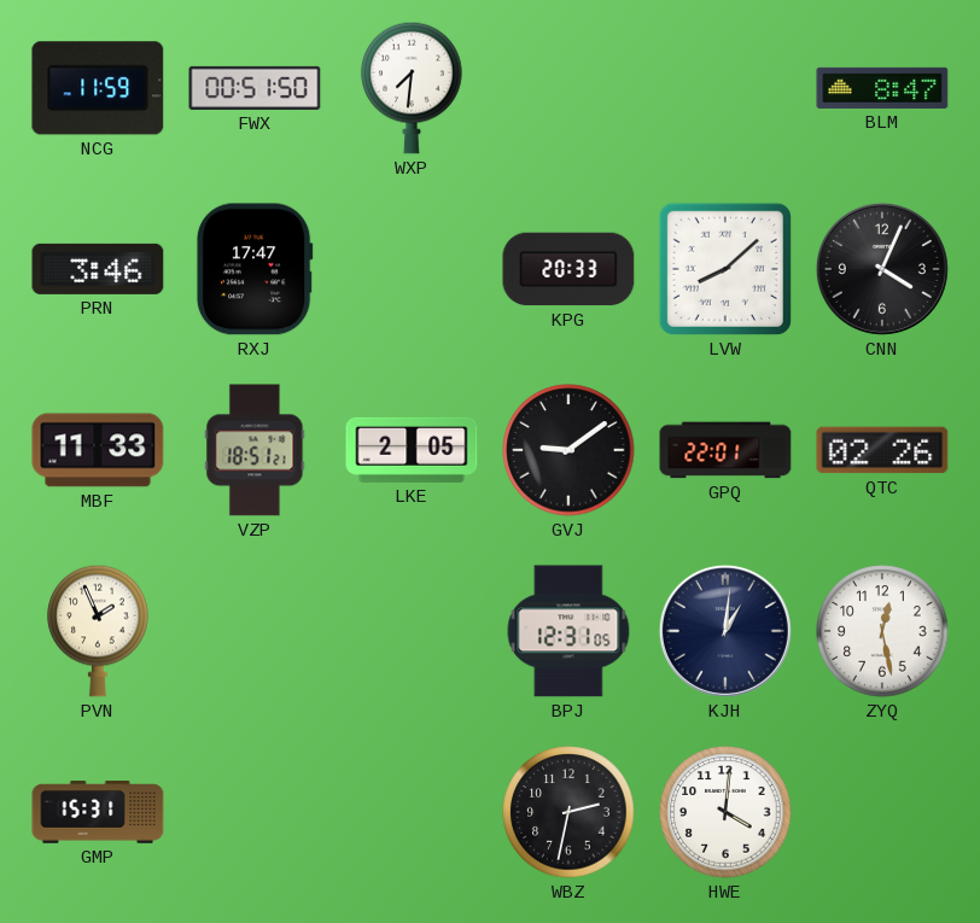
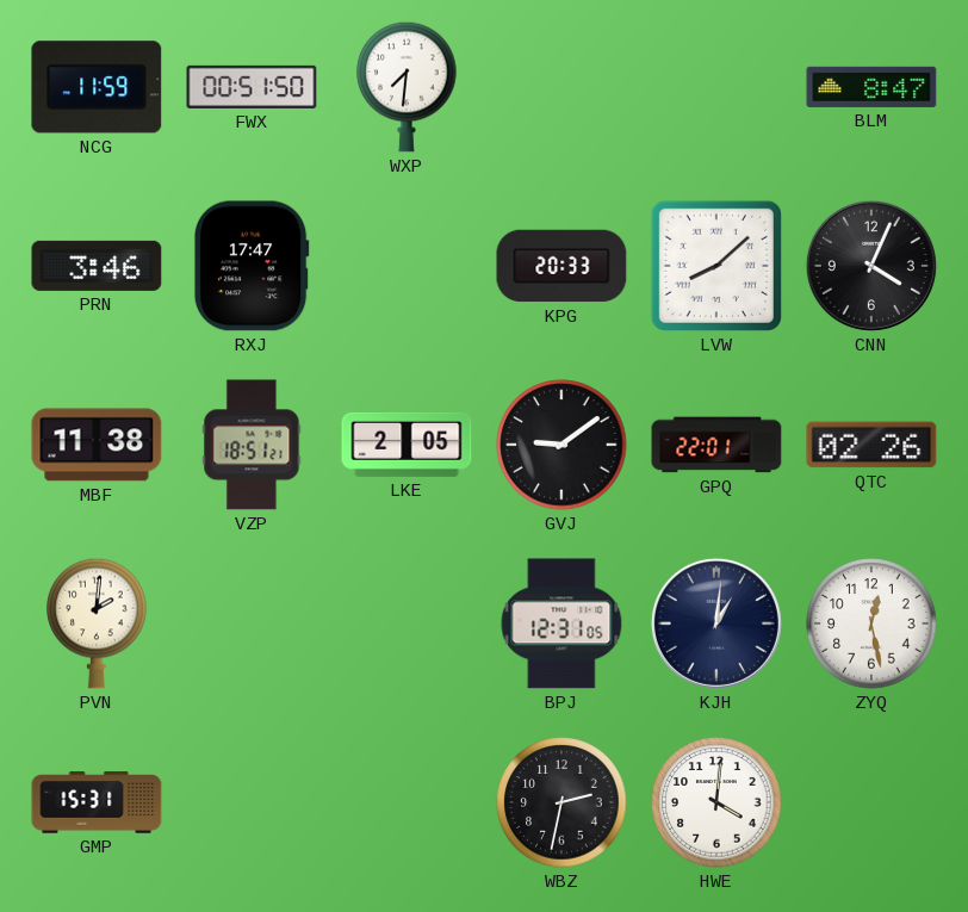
MBF: 11:33 -> 11:38
PVN: 1:56 -> 2:01
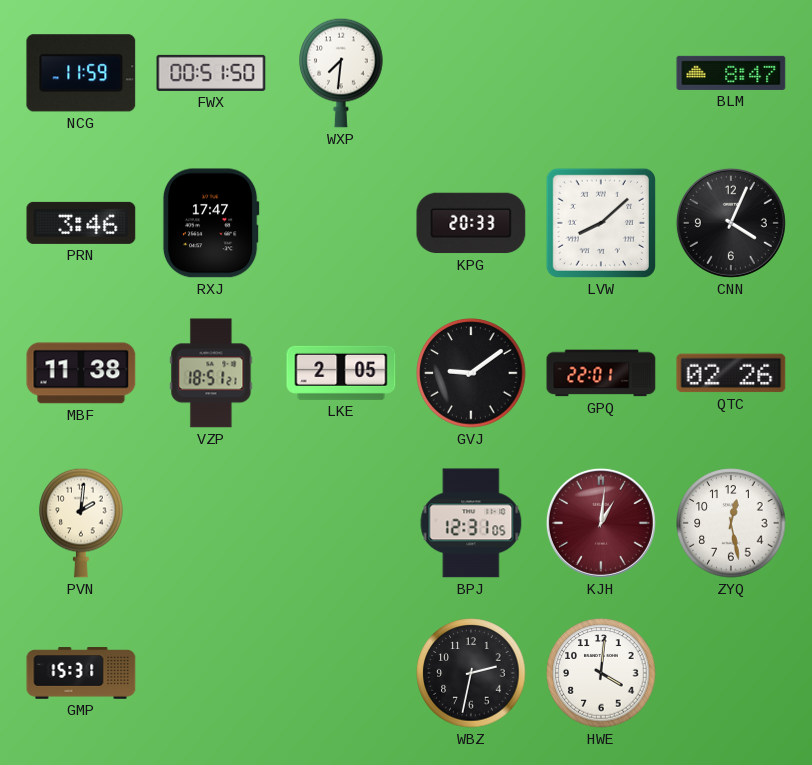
KJH dial: navy -> burgundy
